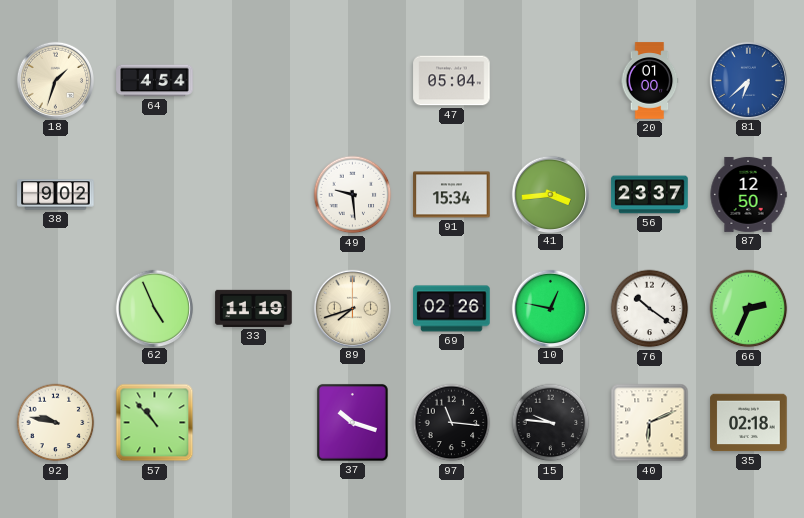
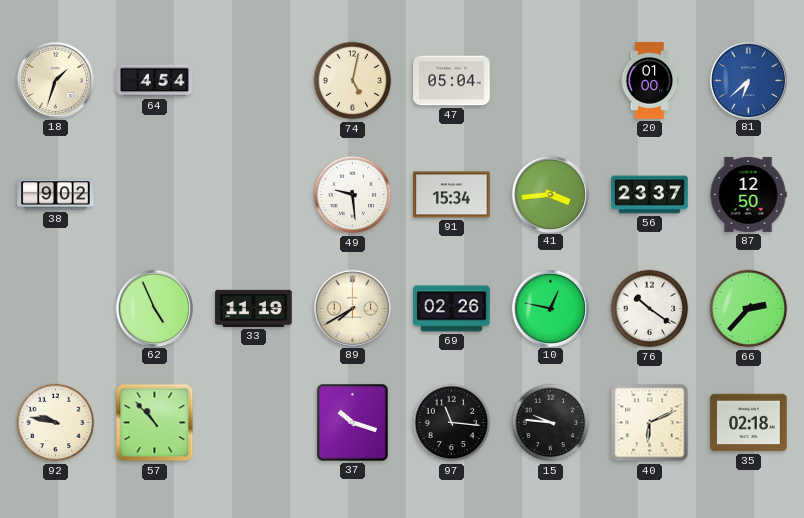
74: none -> 5:02
89: 7:42 -> 7:40
66: 2:34 -> 2:37
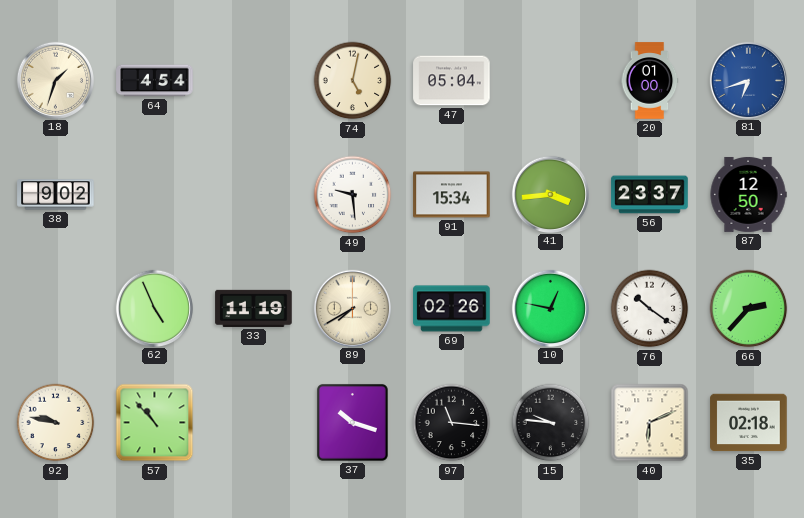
81: 6:38 -> 6:42
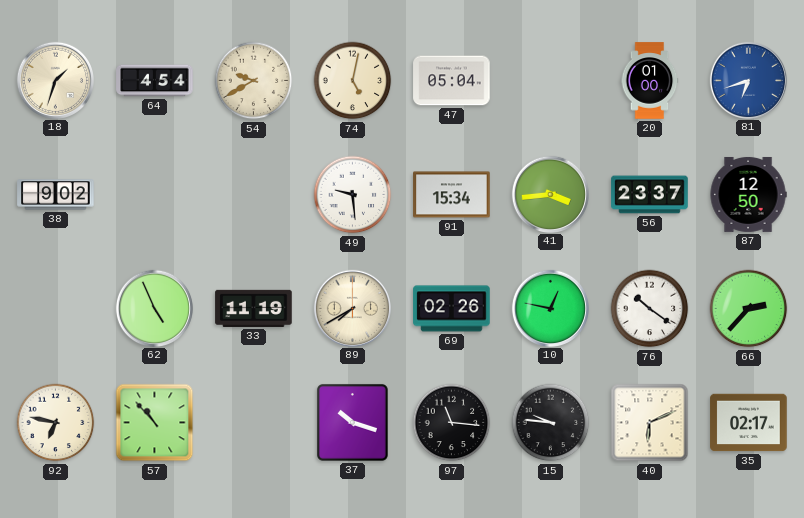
54: none -> 9:40
92: 9:47 -> 6:47
35: 02:18 -> 02:17
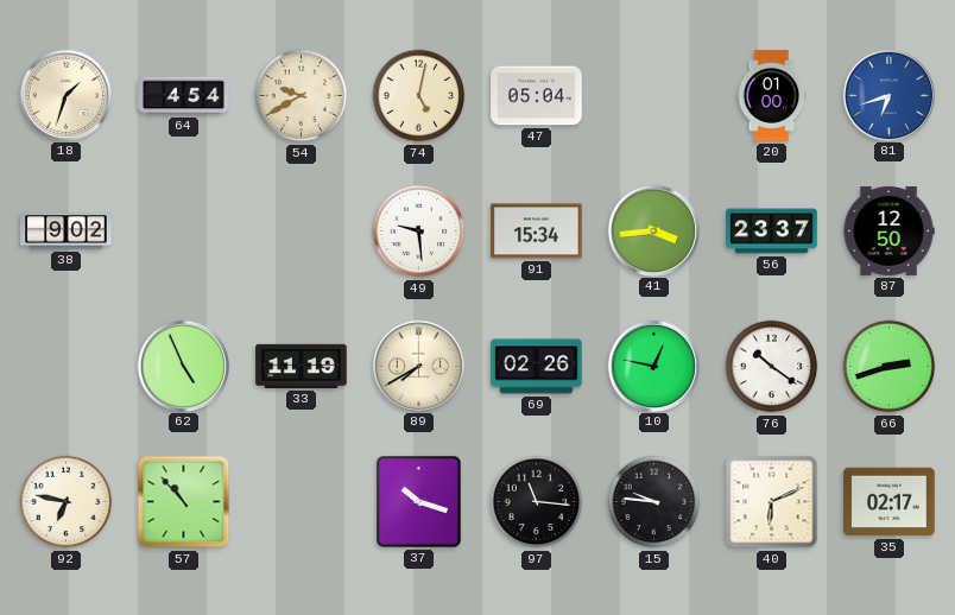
66: 2:37 -> 2:42
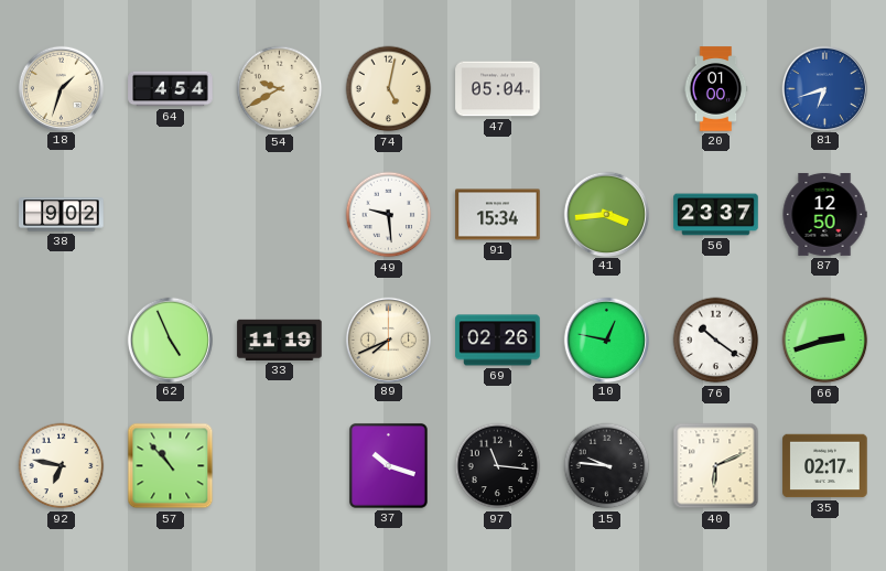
89: 7:40 -> 7:41
